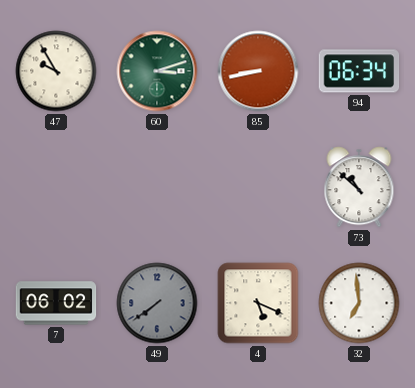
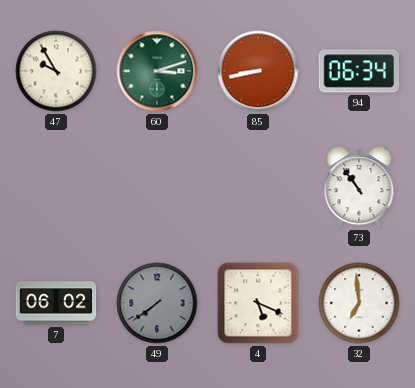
73: 10:52 -> 10:54
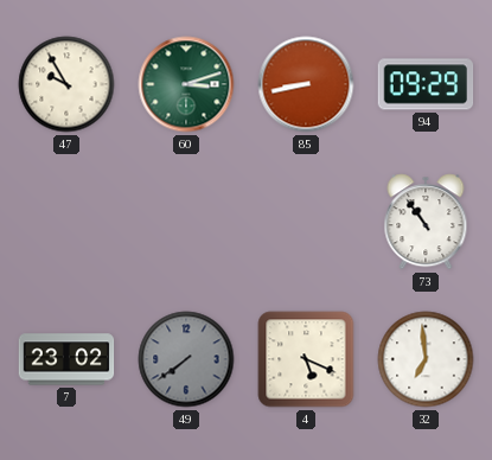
94: 06:34 -> 09:29
7: 06:02 -> 23:02
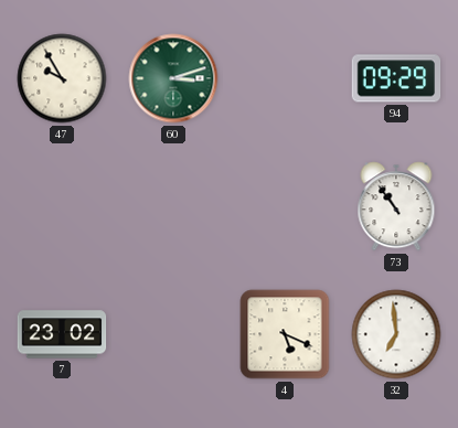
85: 8:43 -> none
49: 7:39 -> none
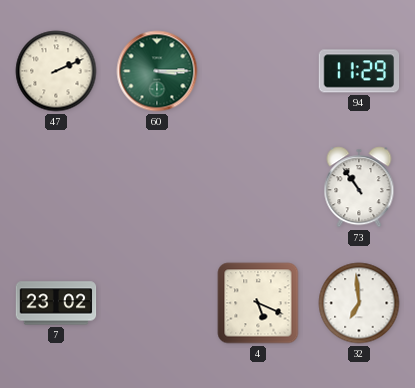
47: 9:55 -> 2:11
60: 3:12 -> 3:15
94: 09:29 -> 11:29
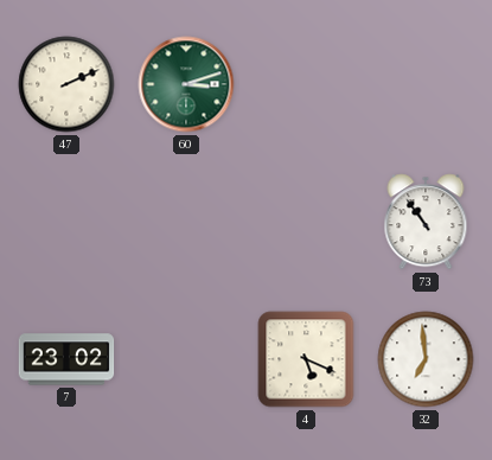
60: 3:15 -> 3:12
94: 11:29 -> none
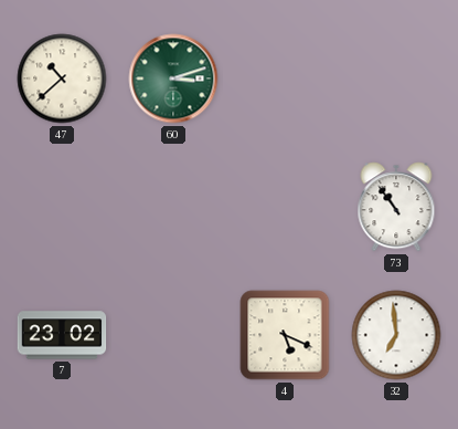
47: 2:11 -> 10:38
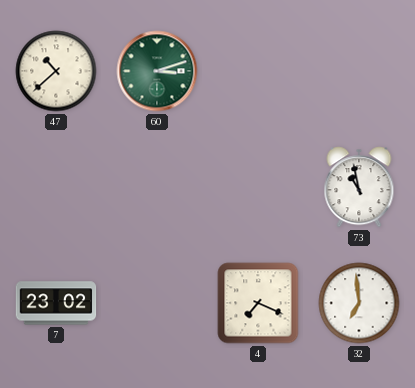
73: 10:54 -> 10:58
4: 5:19 -> 7:19
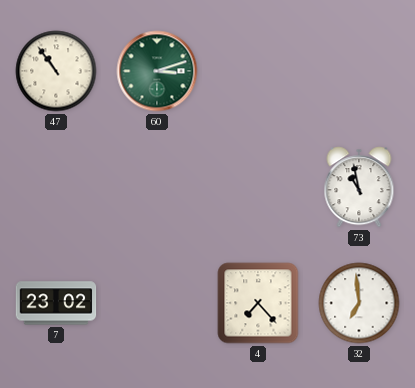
47: 10:38 -> 10:54
4: 7:19 -> 7:23
